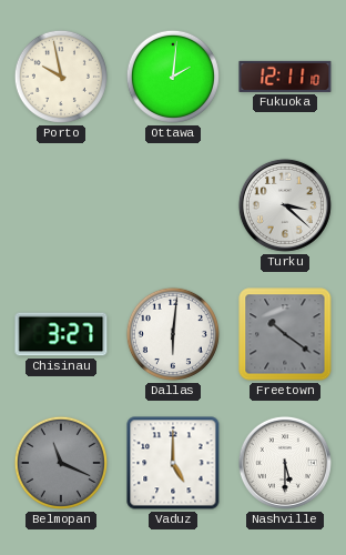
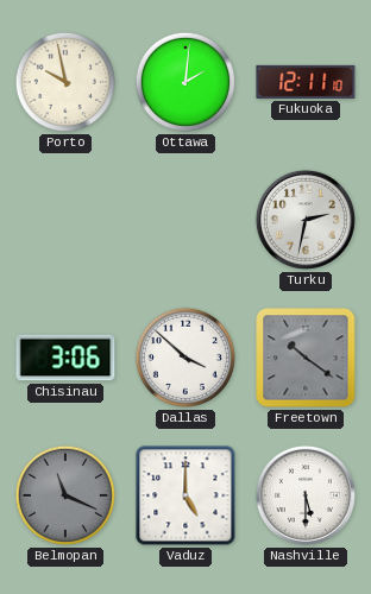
Turku: 3:22 -> 2:32
Chisinau: 3:27 -> 3:06
Dallas: 6:01 -> 3:52
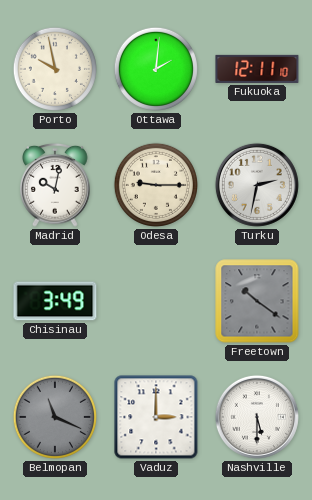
Madrid: none -> 10:02
Odesa: none -> 9:15
Chisinau: 3:06 -> 3:49
Dallas: 3:52 -> none
Vaduz: 5:00 -> 3:00
